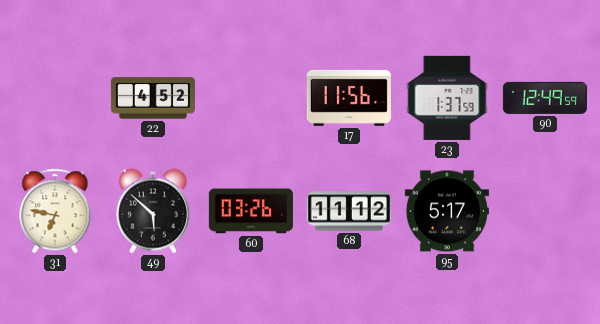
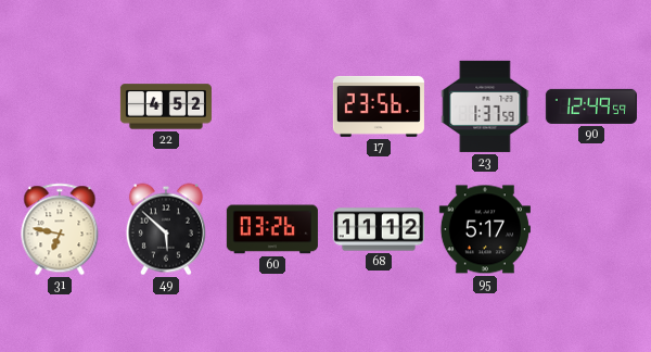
17: 11:56 -> 23:56
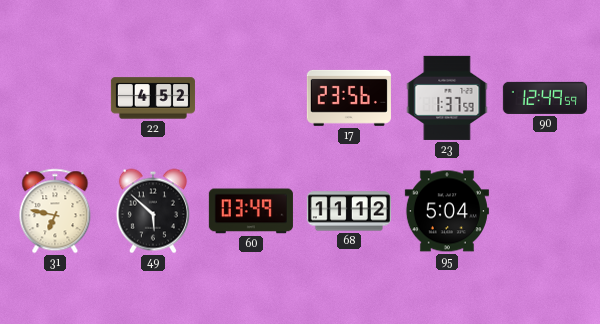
60: 03:26 -> 03:49
95: 5:17 -> 5:04
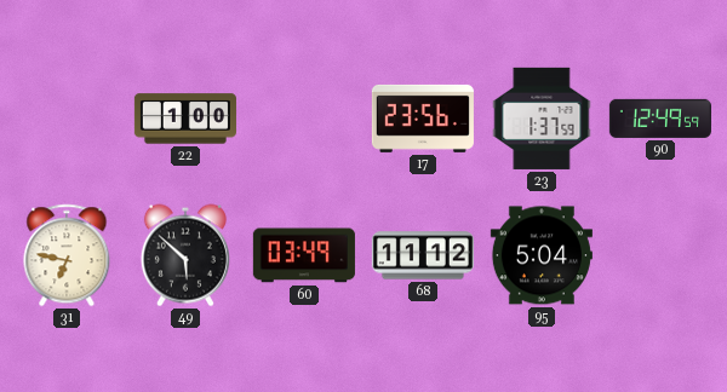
22: 4:52 -> 1:00
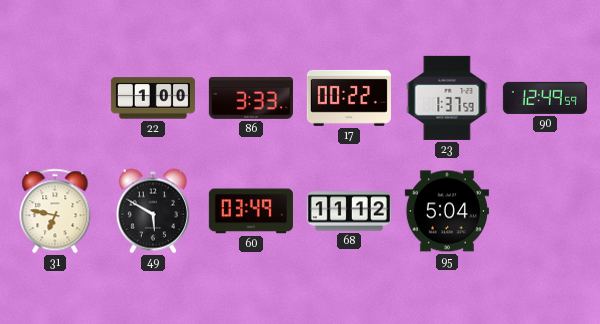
86: none -> 3:33
17: 23:56 -> 00:22
49: 5:52 -> 5:50
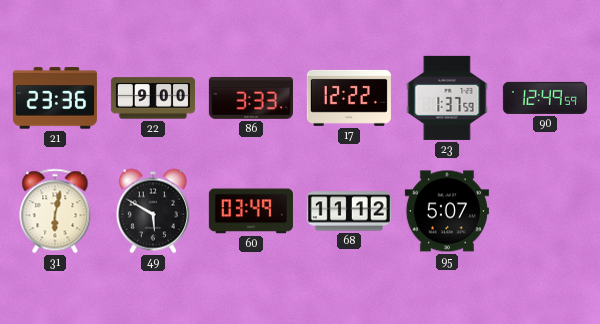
21: none -> 23:36
22: 1:00 -> 9:00
17: 00:22 -> 12:22
31: 6:47 -> 6:02
95: 5:04 -> 5:07
